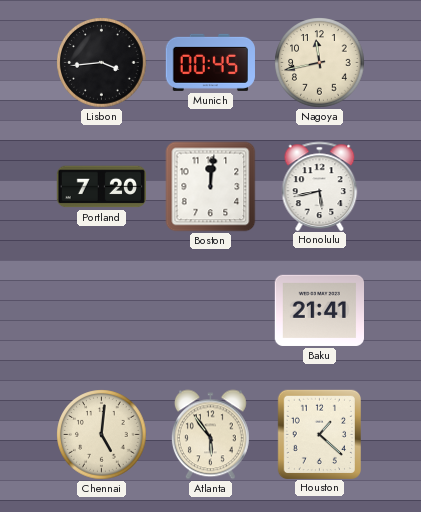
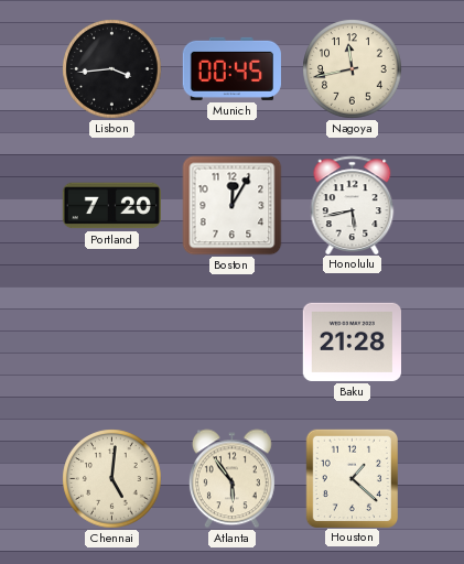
Boston: 12:01 -> 12:05
Baku: 21:41 -> 21:28
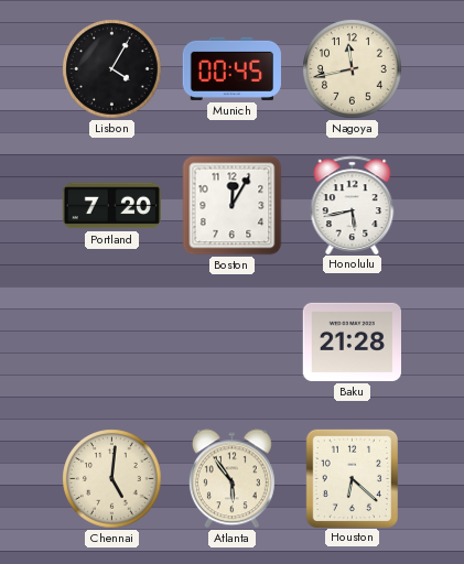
Lisbon: 3:44 -> 4:05
Houston: 1:22 -> 6:22
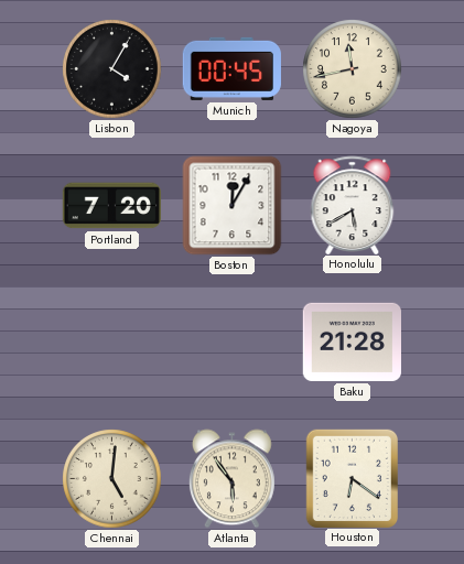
Honolulu: 5:43 -> 5:40
Houston: 6:22 -> 6:21
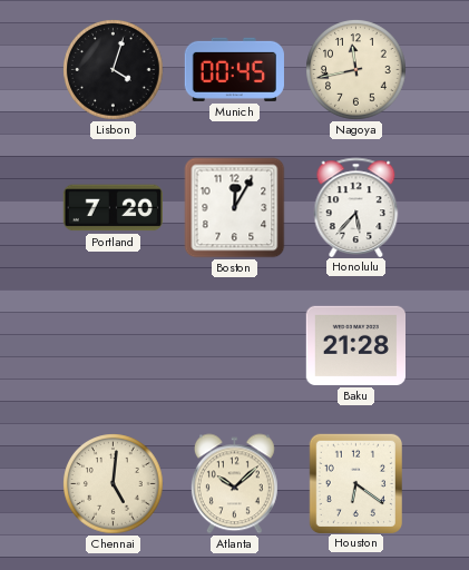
Lisbon: 4:05 -> 4:03
Honolulu: 5:40 -> 5:37
Atlanta: 5:54 -> 10:08
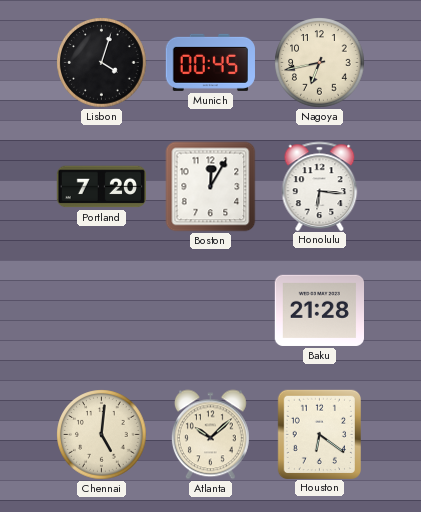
Nagoya: 11:43 -> 6:43
Honolulu: 5:37 -> 6:16
